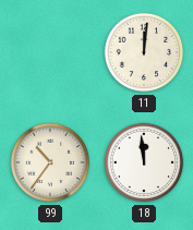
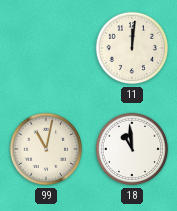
99: 10:36 -> 11:02
18: 11:59 -> 10:59
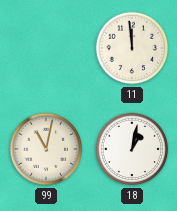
11: 12:01 -> 11:59
18: 10:59 -> 1:02
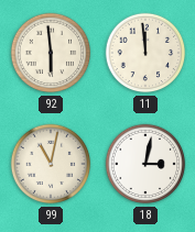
92: none -> 5:59
18: 1:02 -> 3:02
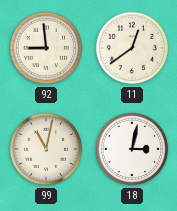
92: 5:59 -> 8:59
11: 11:59 -> 12:39
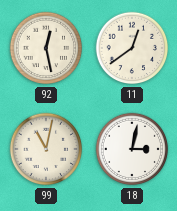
92: 8:59 -> 12:28
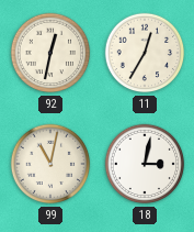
92: 12:28 -> 12:32
11: 12:39 -> 12:35
